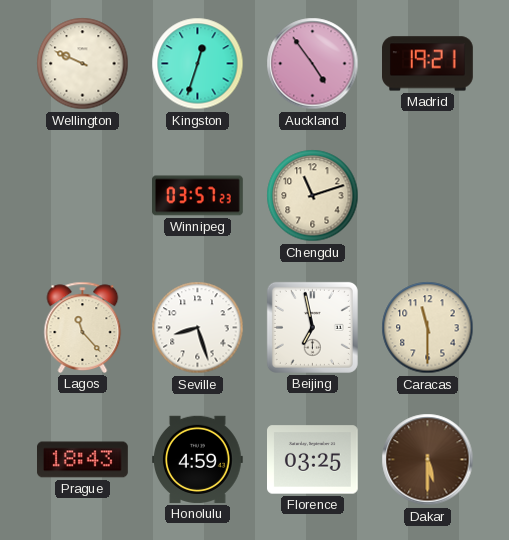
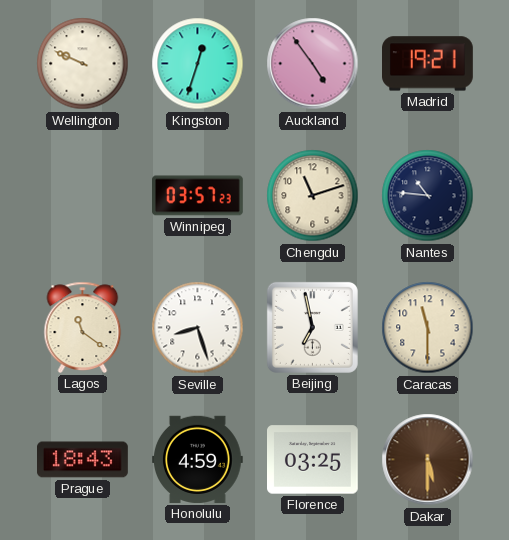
Nantes: none -> 10:46
Lagos: 11:23 -> 11:21
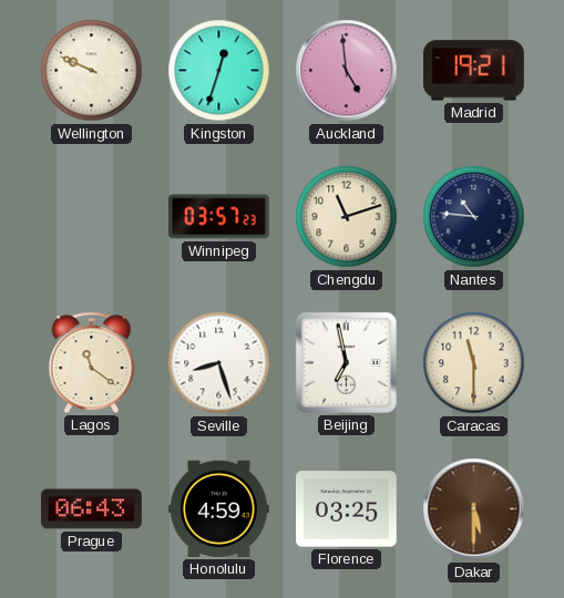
Auckland: 4:54 -> 4:59
Prague: 18:43 -> 06:43
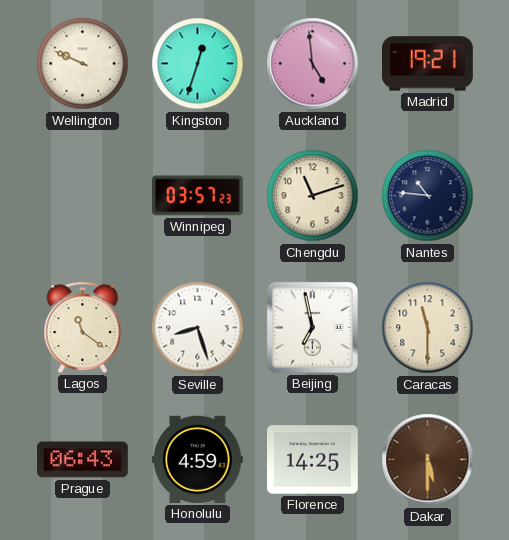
Florence: 03:25 -> 14:25
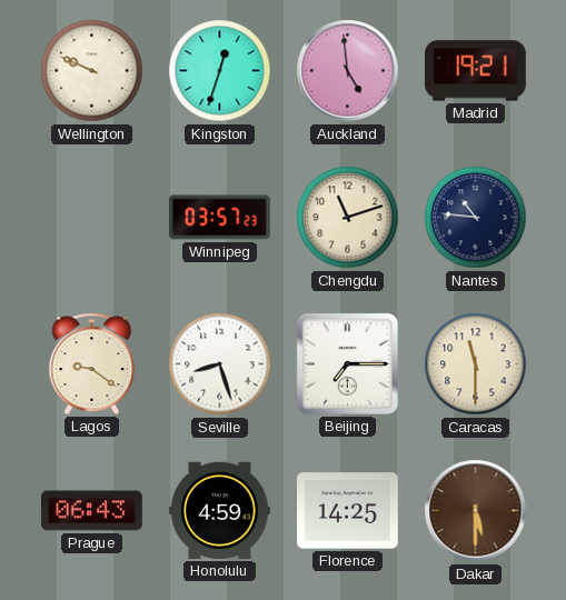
Lagos: 11:21 -> 9:21
Beijing: 6:58 -> 7:15
